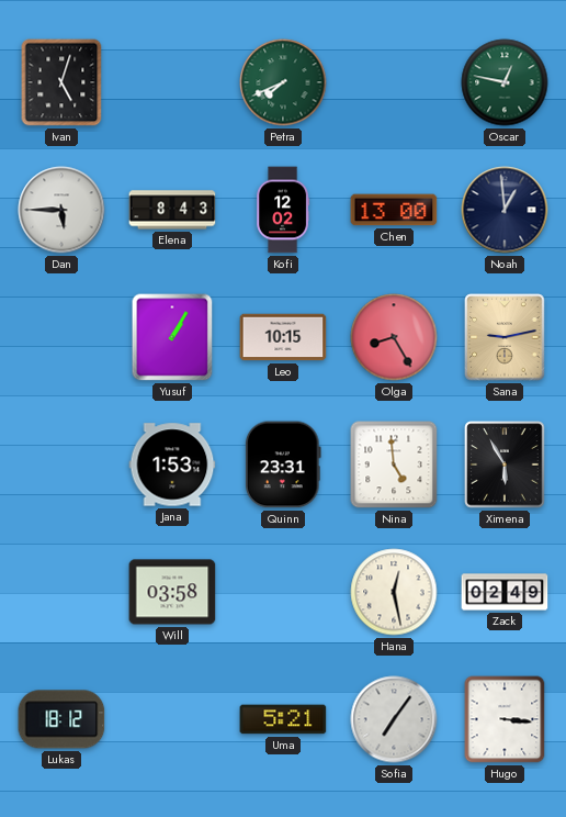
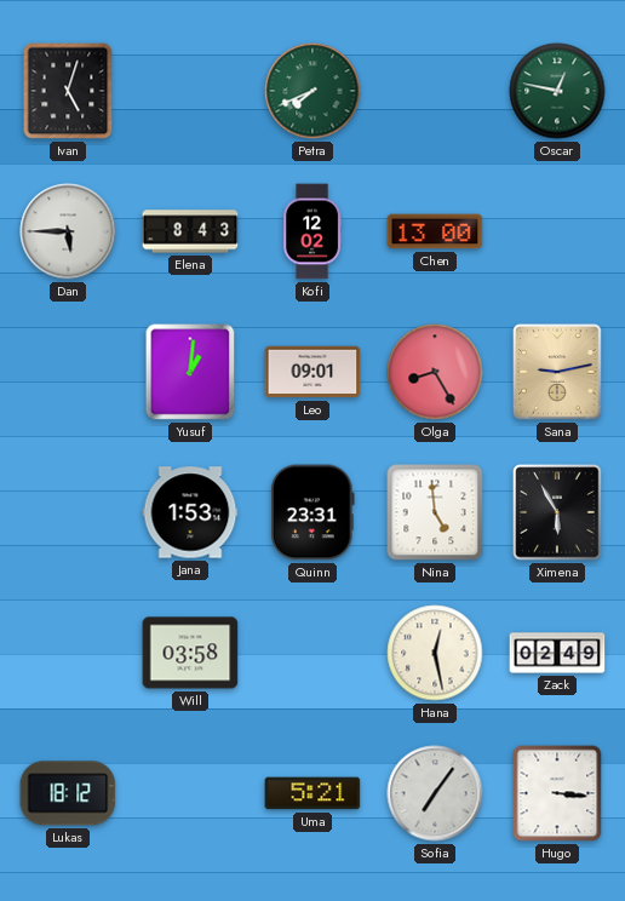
Noah: 12:59 -> none
Yusuf: 1:05 -> 1:01
Leo: 10:15 -> 09:01
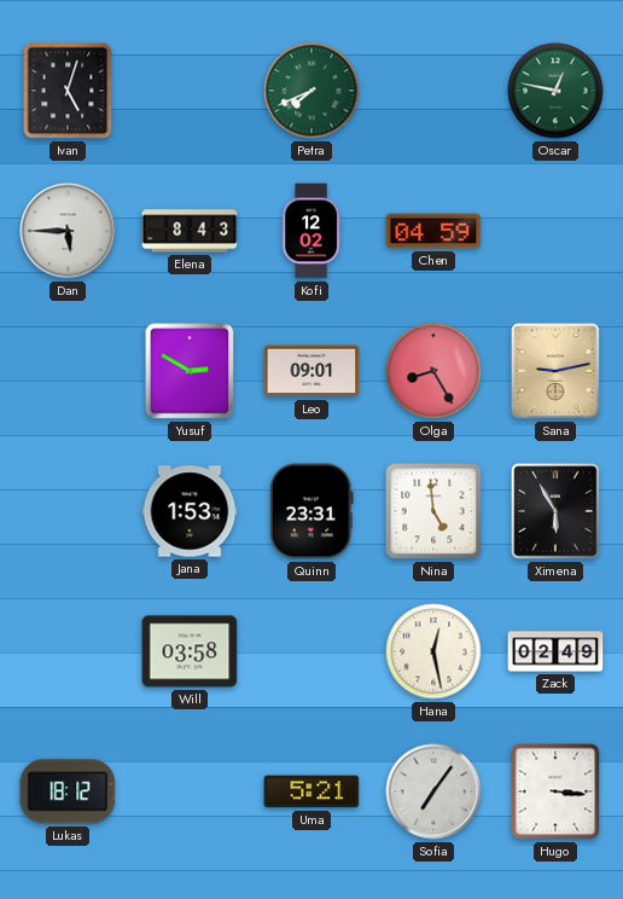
Chen: 13:00 -> 04:59
Yusuf: 1:01 -> 2:50
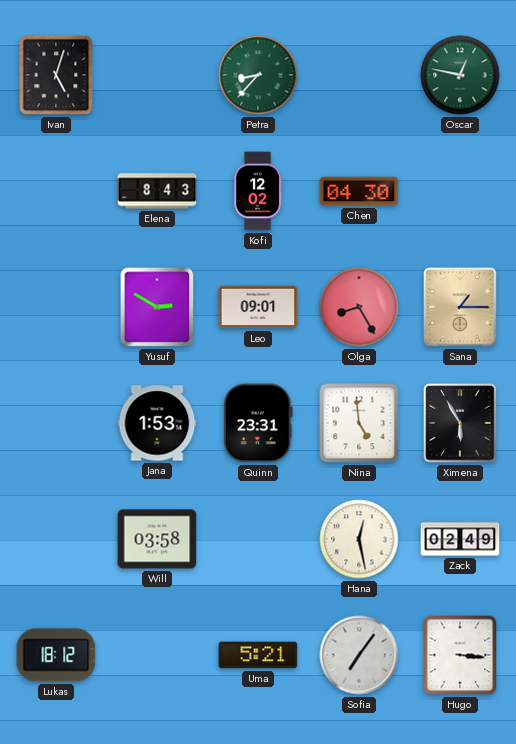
Petra: 7:41 -> 8:37
Dan: 5:45 -> none
Chen: 04:59 -> 04:30
Sana: 9:13 -> 1:15
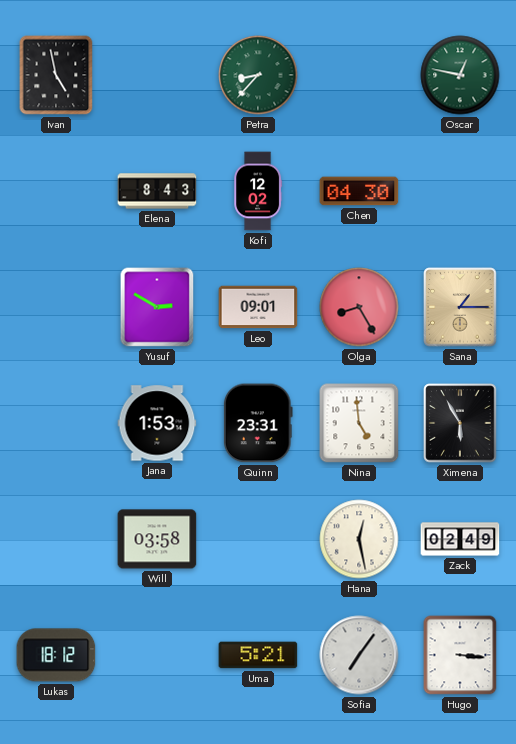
Ivan: 5:03 -> 4:58
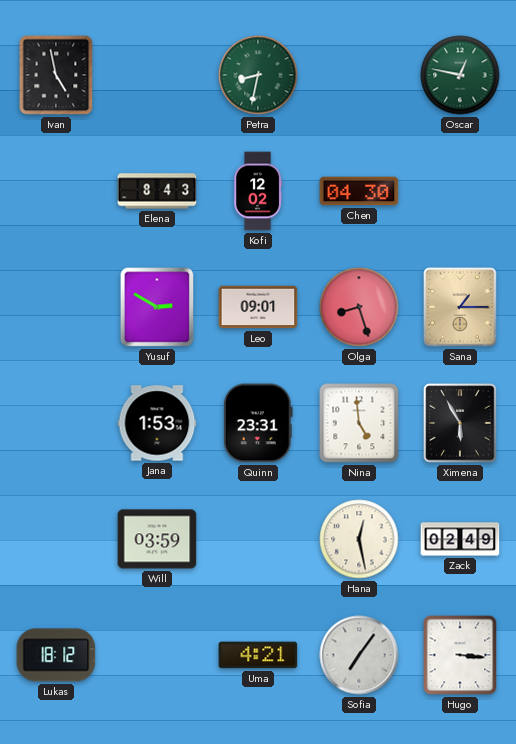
Petra: 8:37 -> 8:32
Olga: 8:25 -> 8:27
Will: 03:58 -> 03:59
Uma: 5:21 -> 4:21
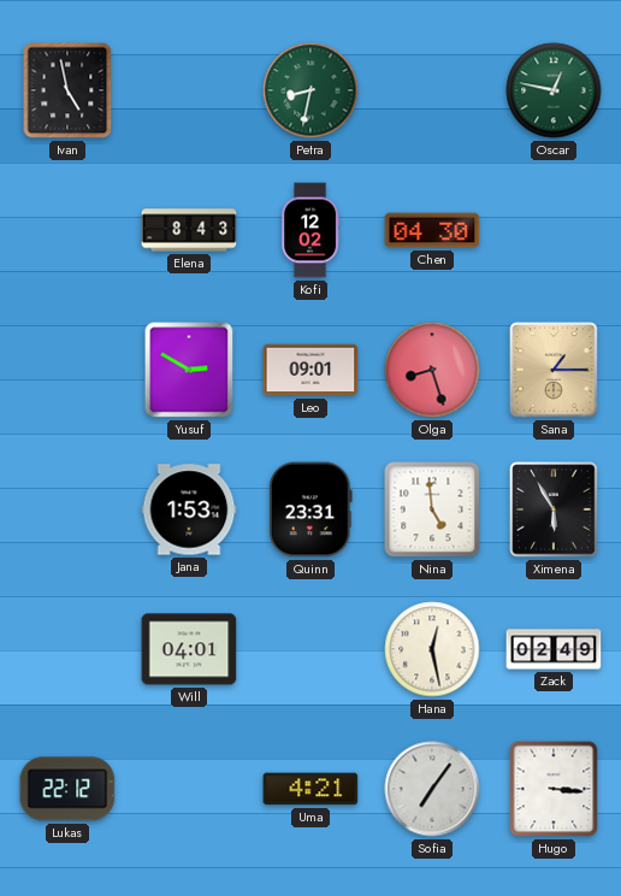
Will: 03:59 -> 04:01
Lukas: 18:12 -> 22:12
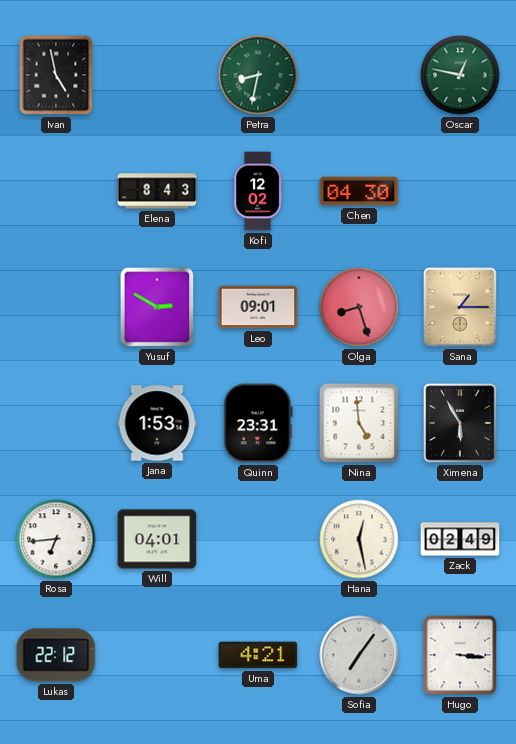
Rosa: none -> 6:44
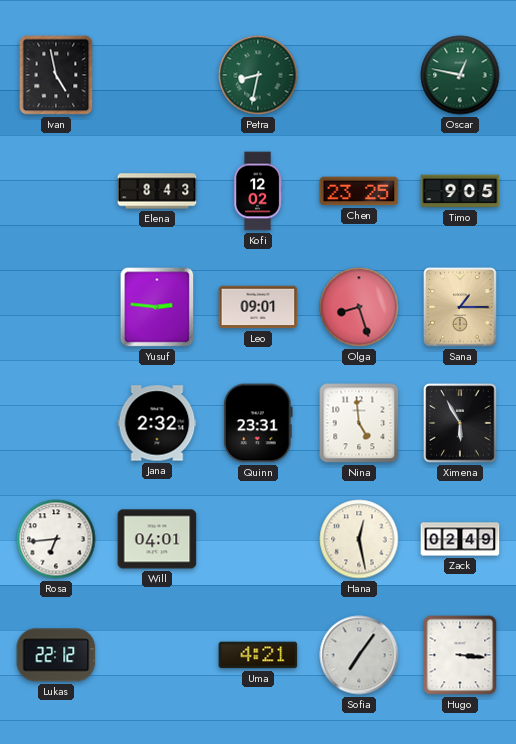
Chen: 04:30 -> 23:25
Timo: none -> 9:05
Yusuf: 2:50 -> 2:46
Jana: 1:53 -> 2:32
